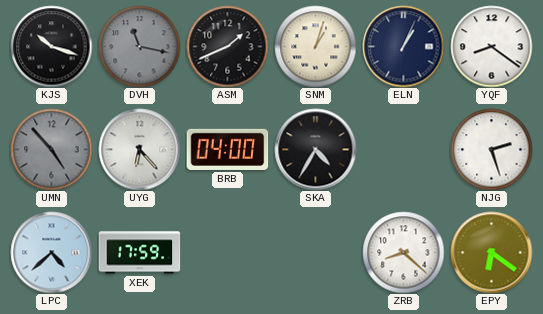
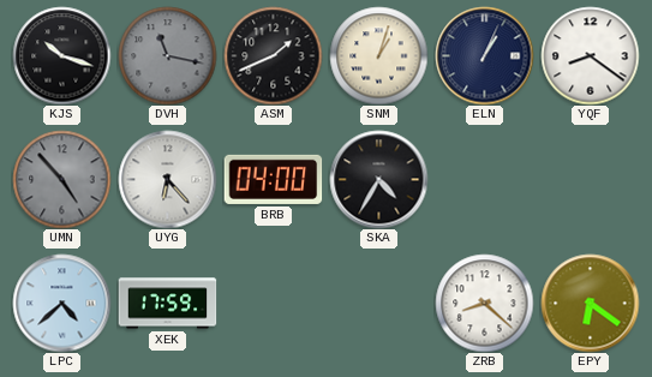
NJG: 2:27 -> none
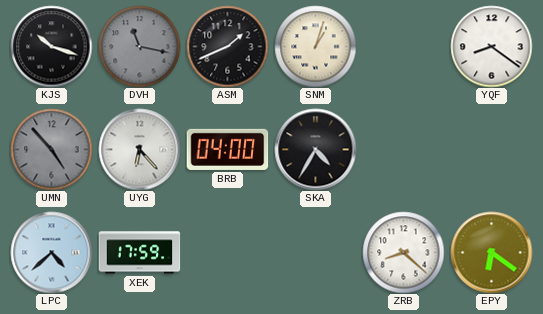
ELN: 1:04 -> none
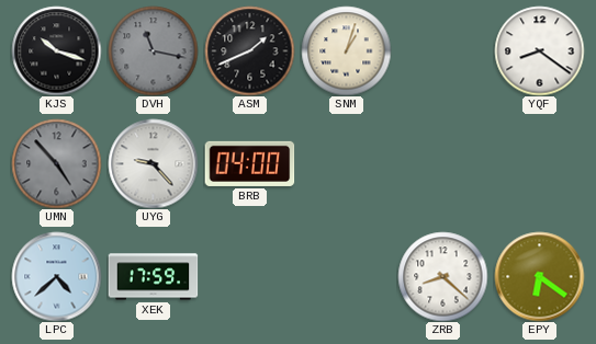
UYG: 6:23 -> 9:23
SKA: 4:35 -> none
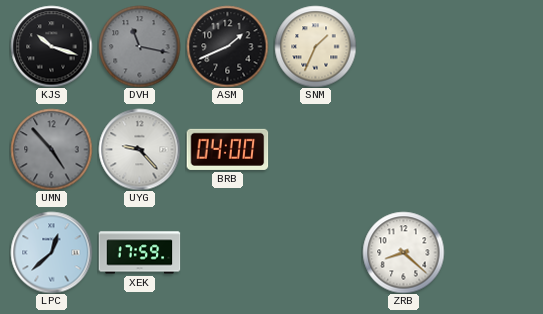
SNM: 1:03 -> 1:34
YQF: 8:21 -> none
LPC: 4:38 -> 12:38
EPY: 6:21 -> none
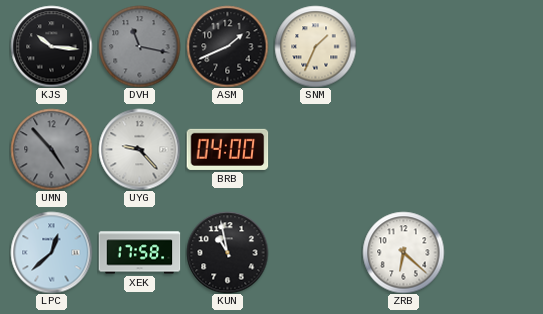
KJS: 10:18 -> 10:16
XEK: 17:59 -> 17:58
KUN: none -> 10:58
ZRB: 8:22 -> 6:22
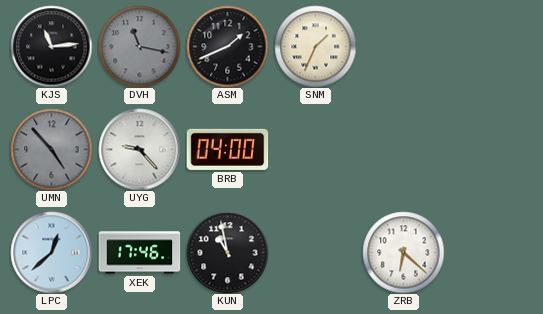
KJS: 10:16 -> 11:14
XEK: 17:58 -> 17:46
